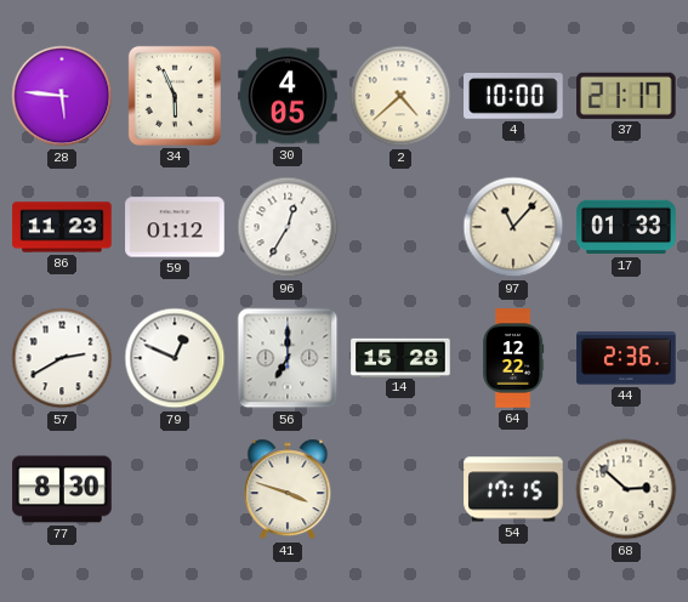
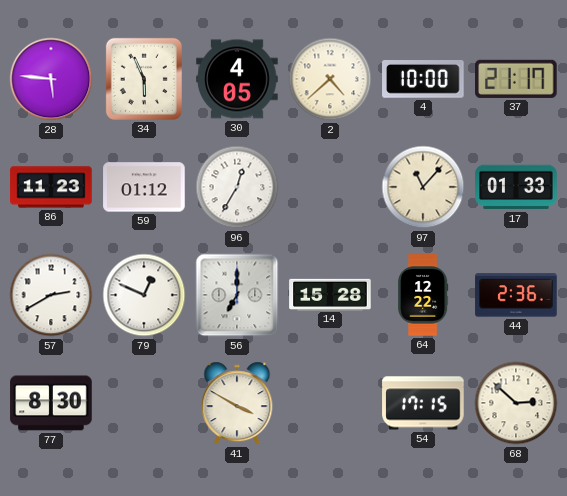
41: 3:48 -> 3:50
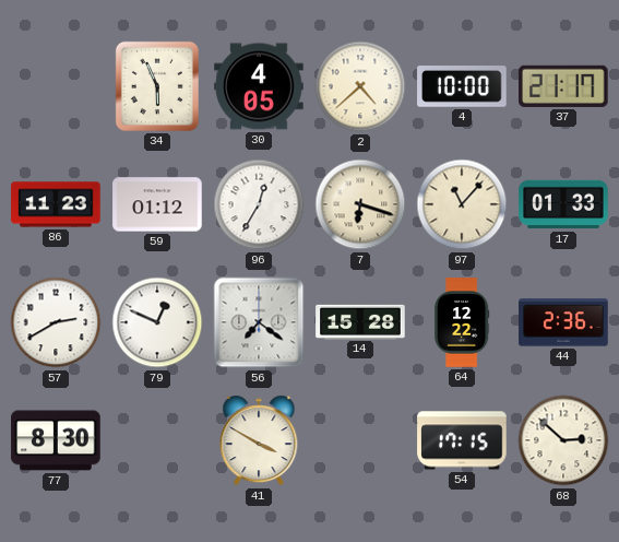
28: 5:46 -> none
7: none -> 6:18
56: 7:00 -> 7:21
